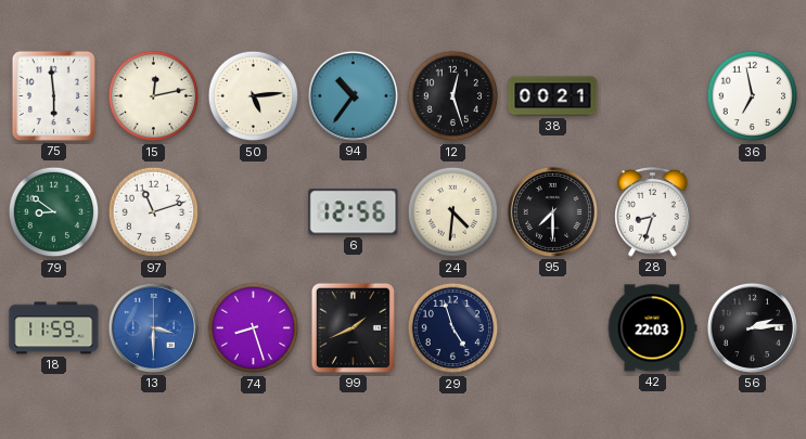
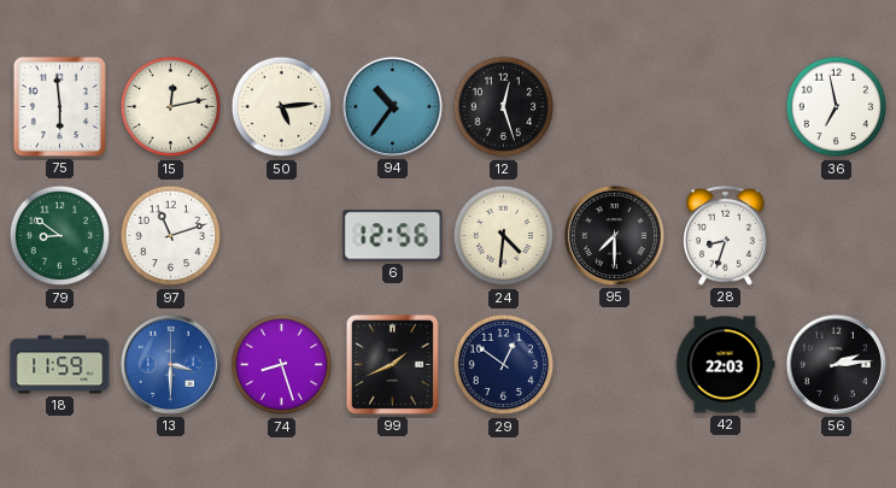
38: 00:21 -> none
29: 4:57 -> 12:51
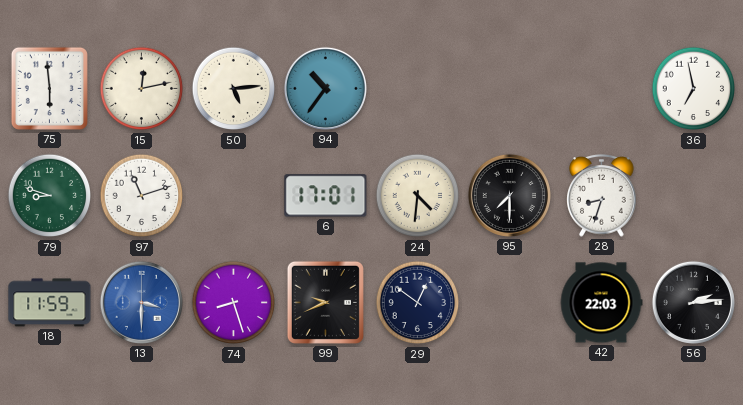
12: 12:27 -> none
79: 8:51 -> 8:48
6: 12:56 -> 17:01
99: 1:41 -> 9:41
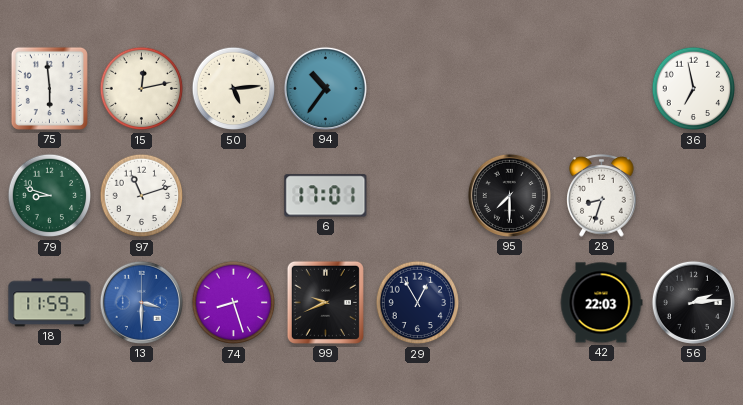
24: 4:31 -> none
29: 12:51 -> 12:55
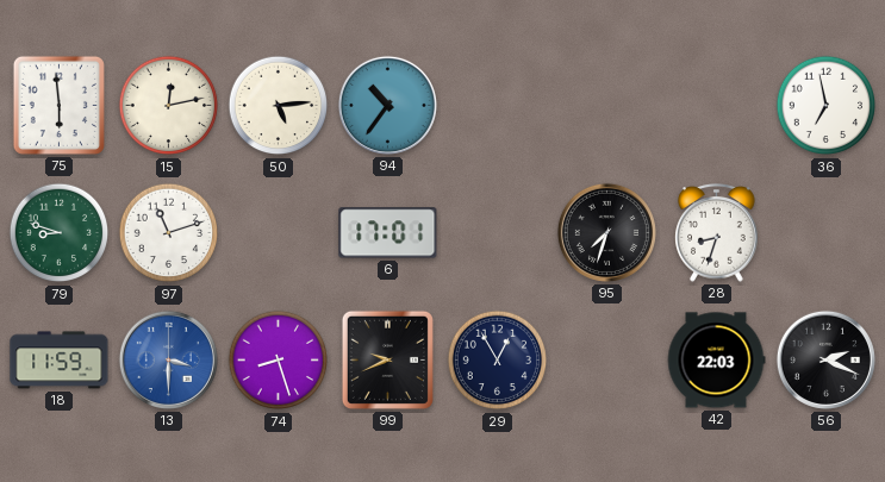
95: 7:30 -> 7:33
56: 2:14 -> 2:19
